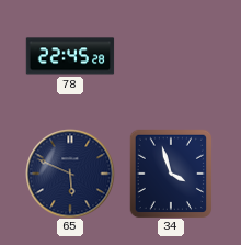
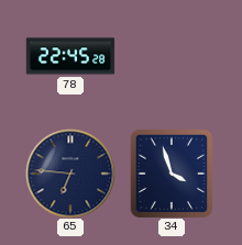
65: 5:49 -> 6:46
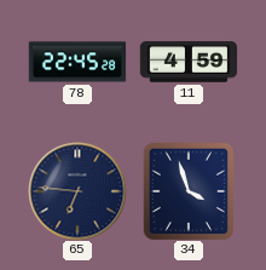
11: none -> 4:59
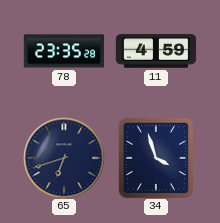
78: 22:45 -> 23:35
65: 6:46 -> 6:42
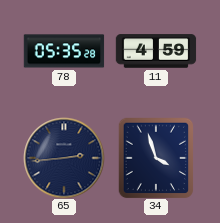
78: 23:35 -> 05:35
65: 6:42 -> 2:44
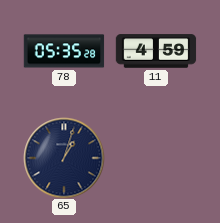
65: 2:44 -> 1:03
34: 3:57 -> none
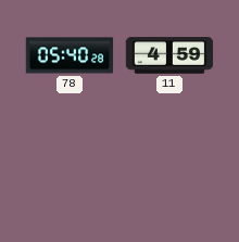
78: 05:35 -> 05:40
65: 1:03 -> none
